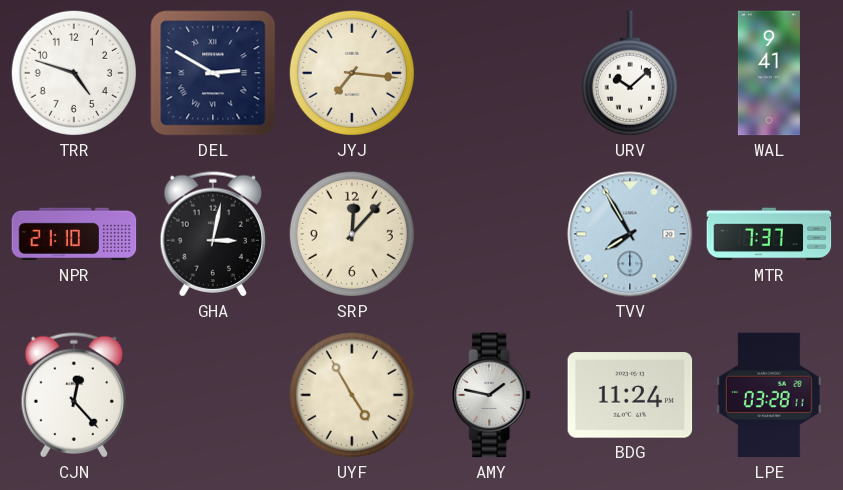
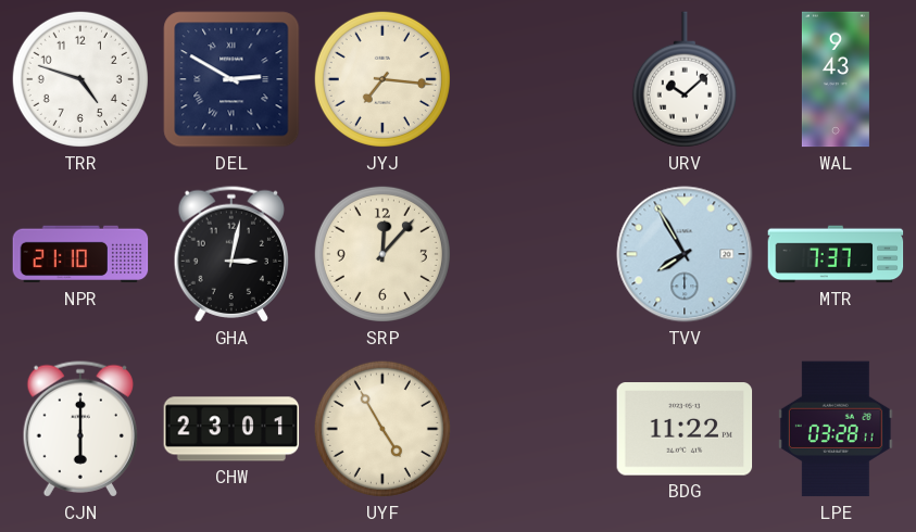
WAL: 9:41 -> 9:43
CJN: 12:23 -> 6:00
CHW: none -> 23:01
AMY: 1:47 -> none
BDG: 11:24 -> 11:22
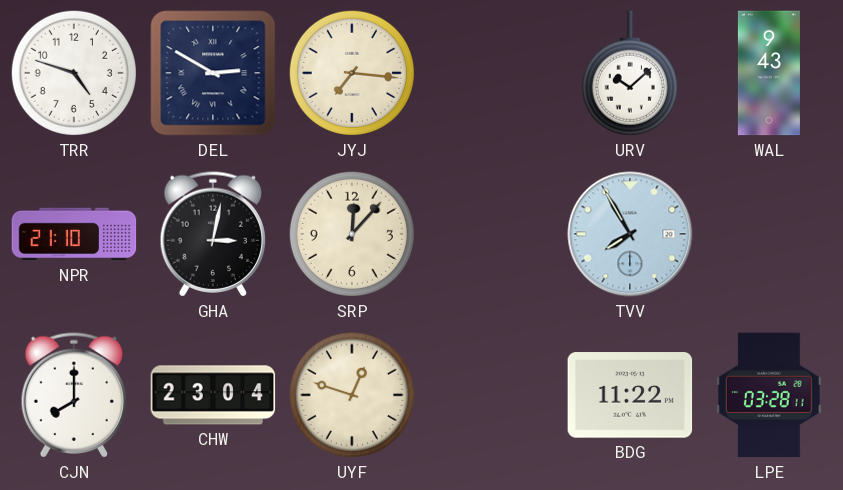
MTR: 7:37 -> none
CJN: 6:00 -> 8:00
CHW: 23:01 -> 23:04
UYF: 4:55 -> 12:48
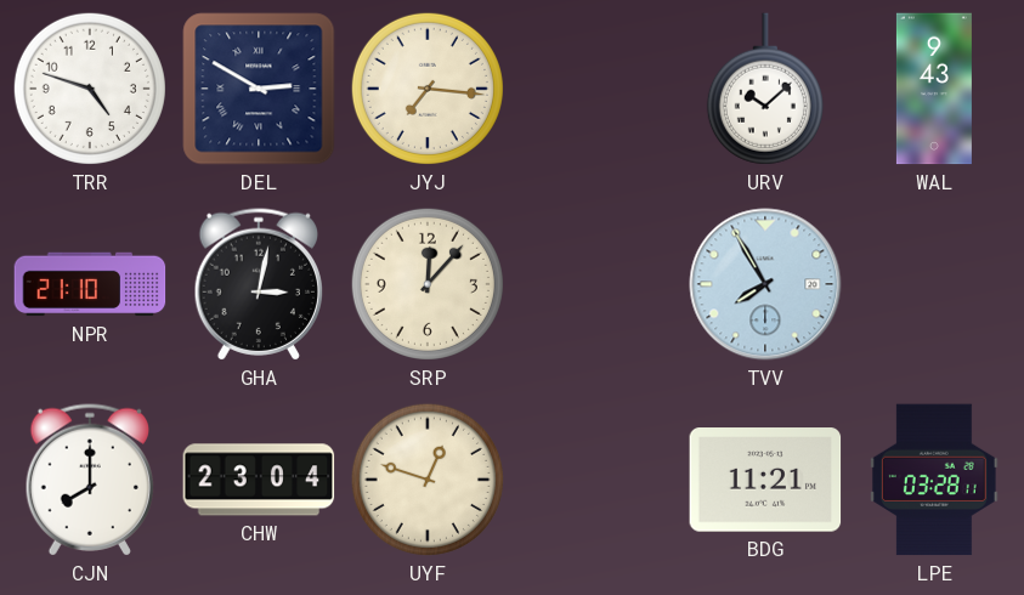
BDG: 11:22 -> 11:21
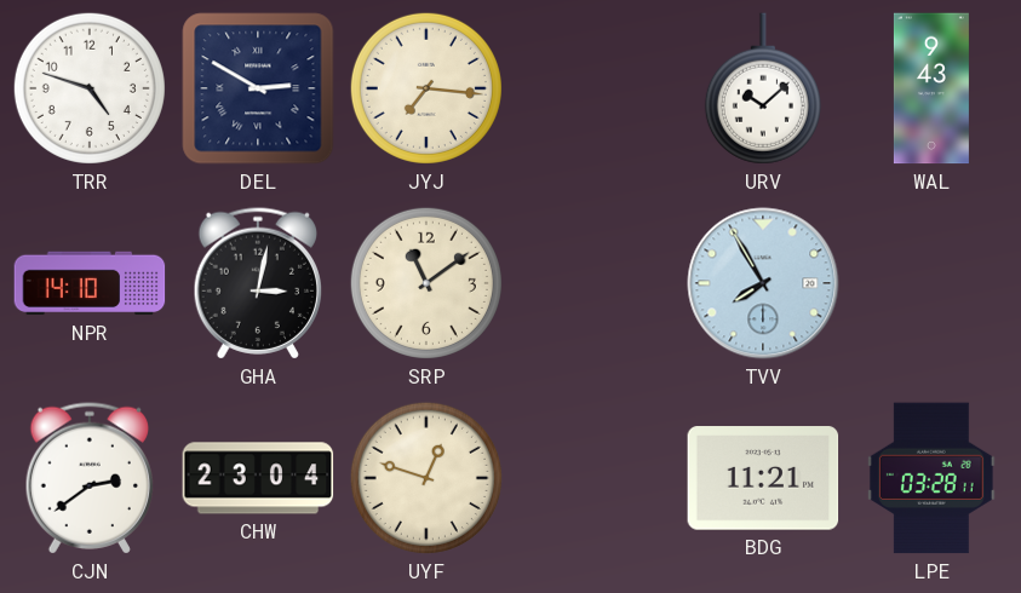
NPR: 21:10 -> 14:10
SRP: 12:07 -> 11:09
CJN: 8:00 -> 2:39
